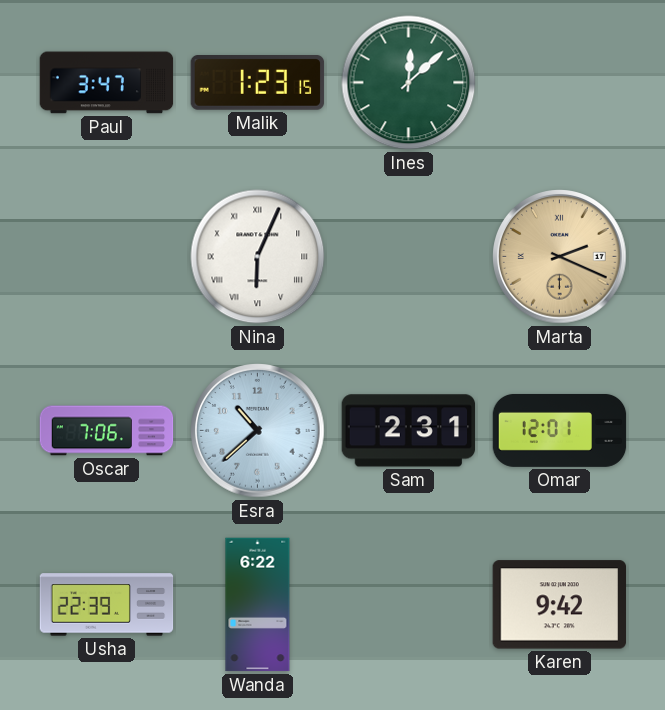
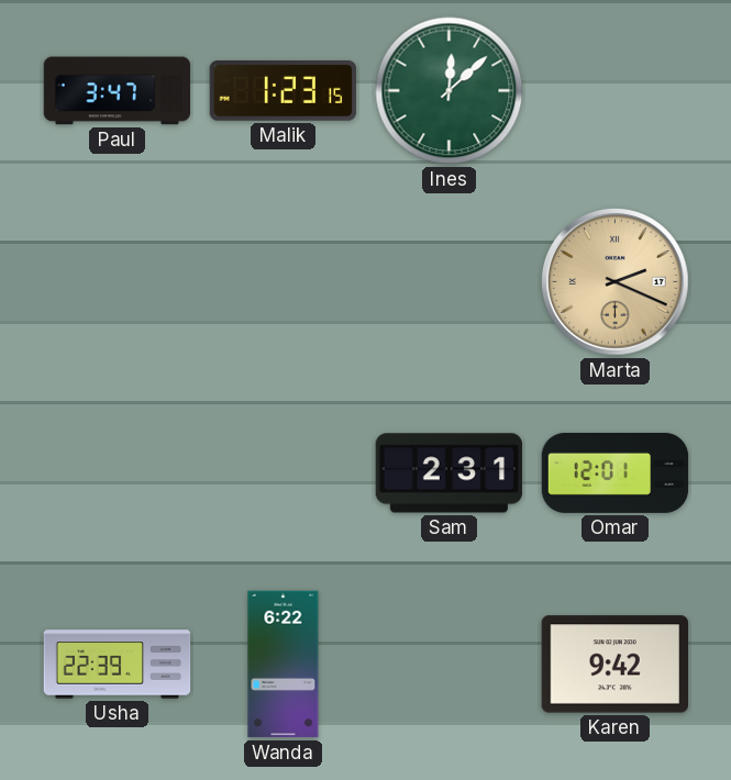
Nina: 6:04 -> none
Oscar: 7:06 -> none
Esra: 10:38 -> none
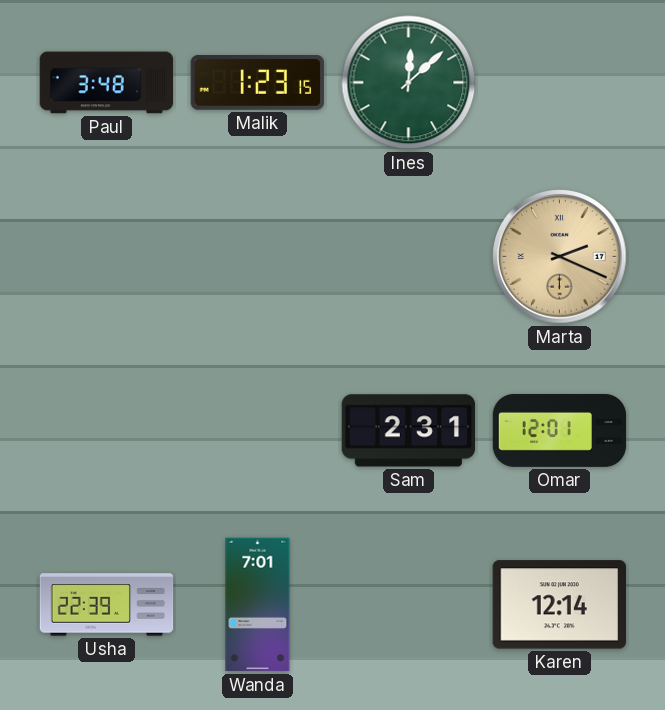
Paul: 3:47 -> 3:48
Wanda: 6:22 -> 7:01
Karen: 9:42 -> 12:14
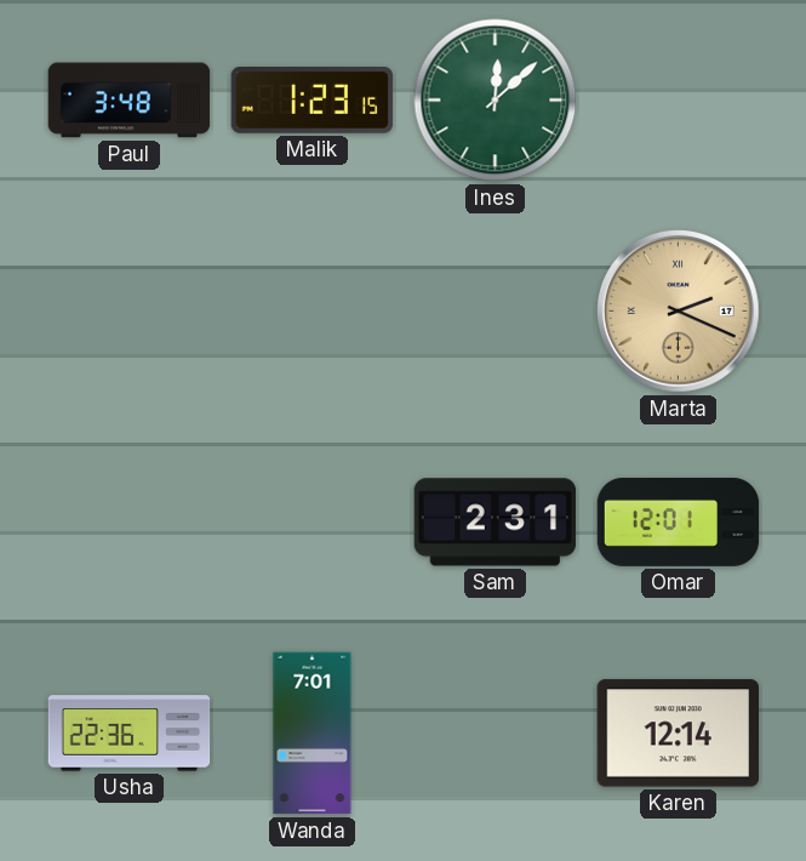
Usha: 22:39 -> 22:36
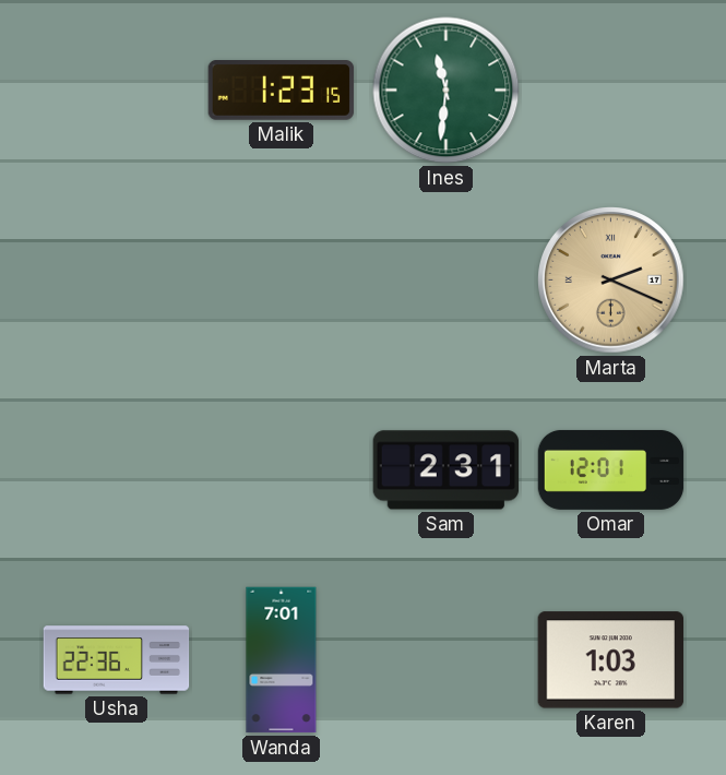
Paul: 3:48 -> none
Ines: 12:08 -> 11:31
Karen: 12:14 -> 1:03
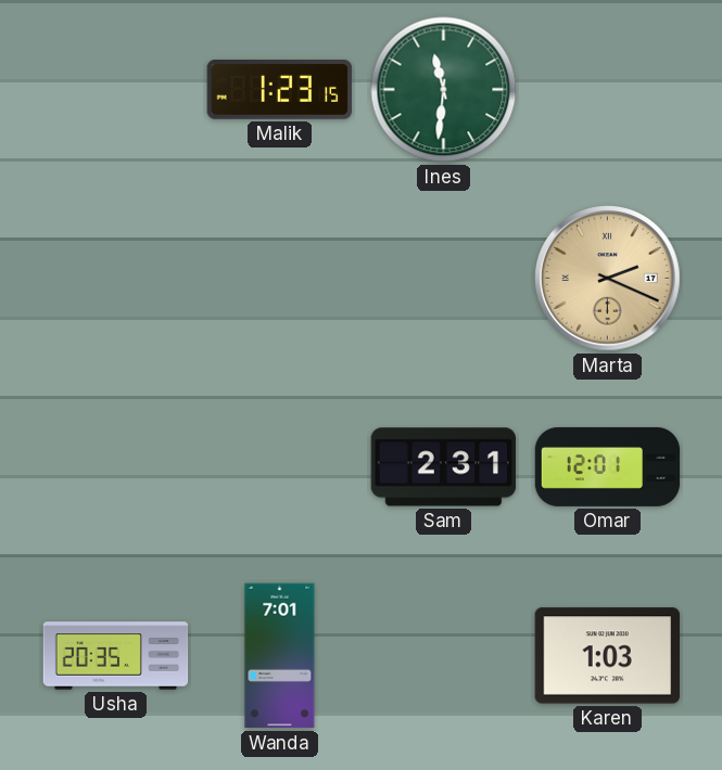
Usha: 22:36 -> 20:35
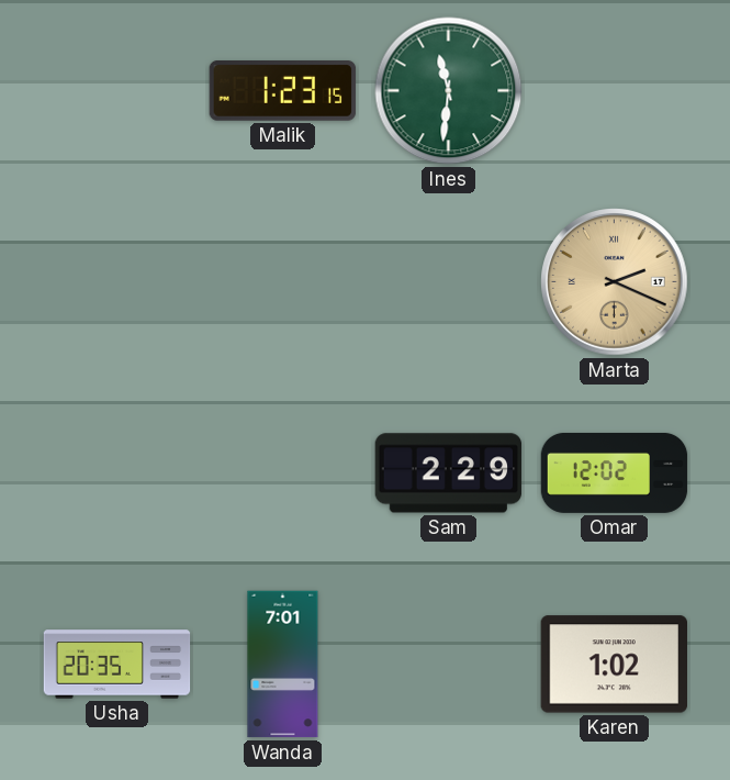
Sam: 2:31 -> 2:29
Omar: 12:01 -> 12:02
Karen: 1:03 -> 1:02
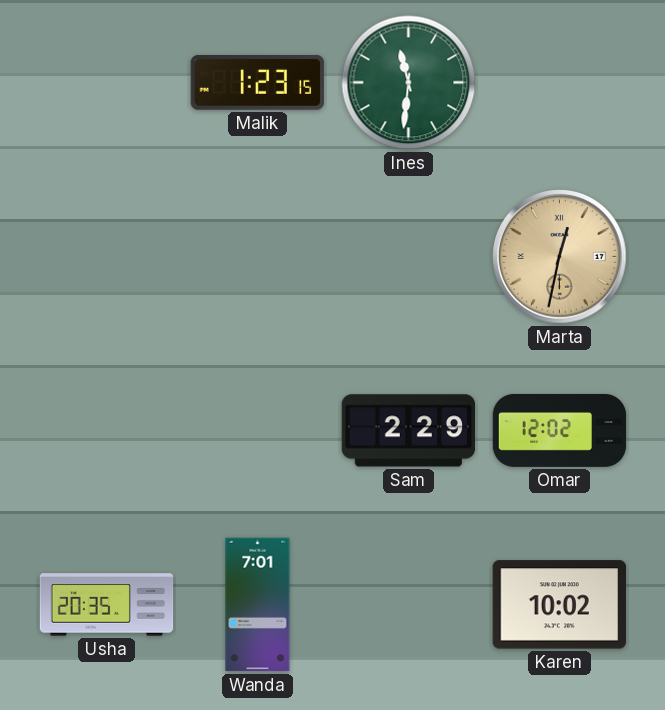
Marta: 2:19 -> 12:32
Karen: 1:02 -> 10:02
